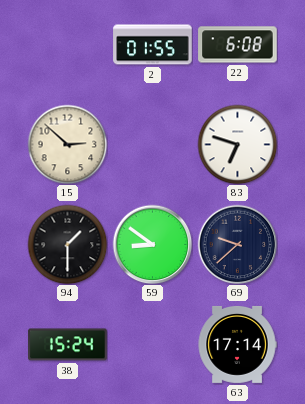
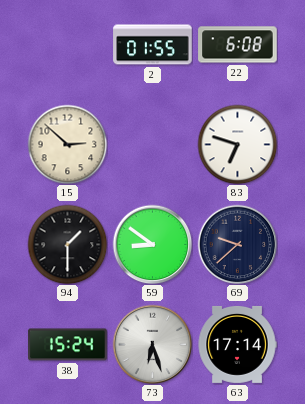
73: none -> 6:27
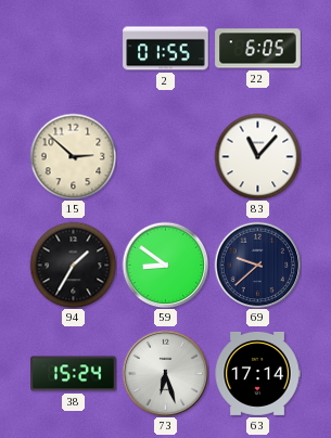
22: 6:08 -> 6:05
83: 6:48 -> 11:07
94: 1:30 -> 1:35
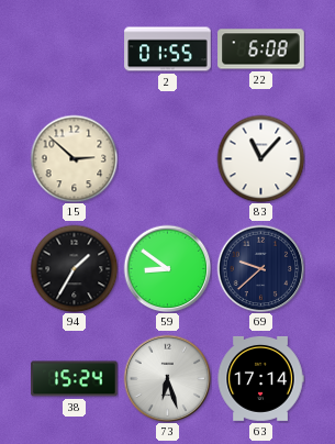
22: 6:05 -> 6:08
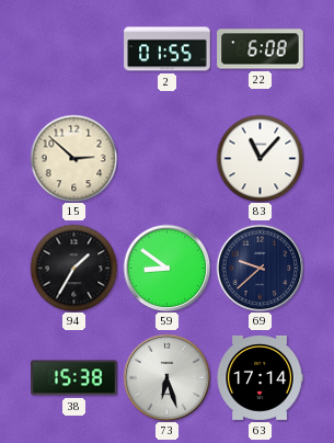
38: 15:24 -> 15:38
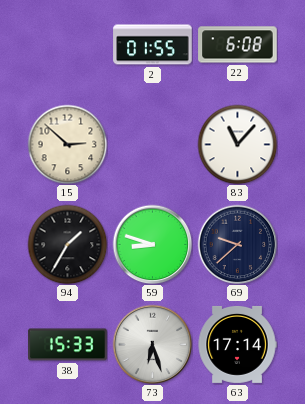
59: 8:51 -> 8:48
38: 15:38 -> 15:33
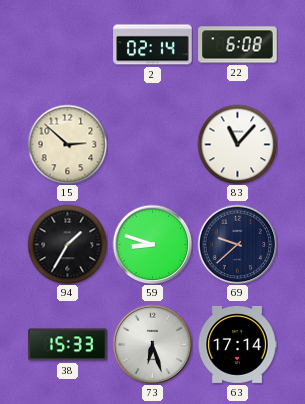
2: 01:55 -> 02:14
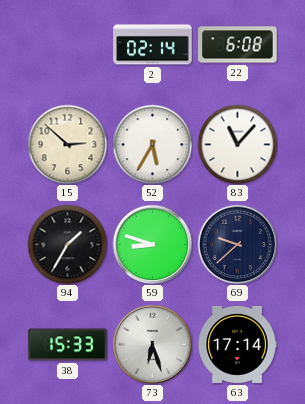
52: none -> 5:35
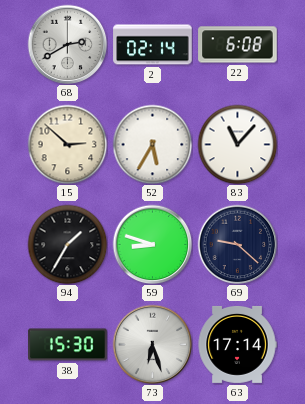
68: none -> 2:40
69: 9:38 -> 9:22
38: 15:33 -> 15:30
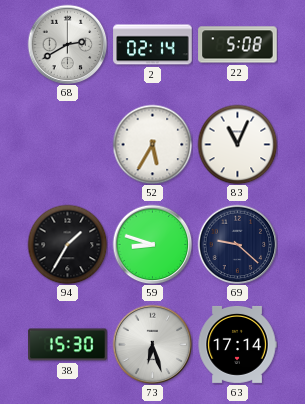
22: 6:08 -> 5:08
15: 2:52 -> none
83: 11:07 -> 11:04
